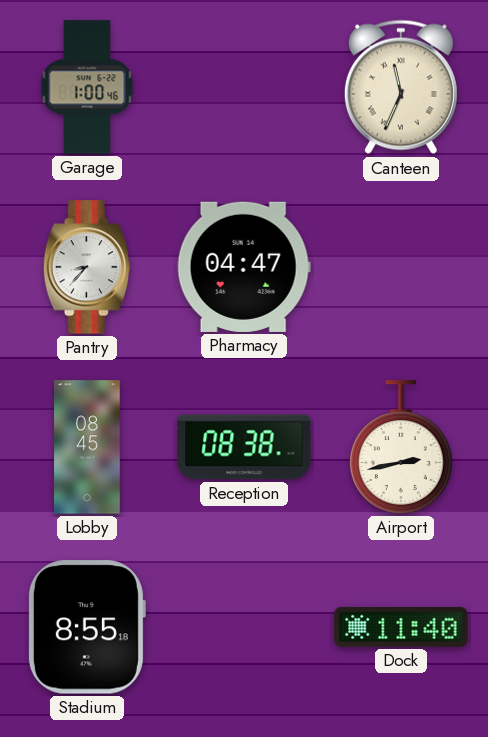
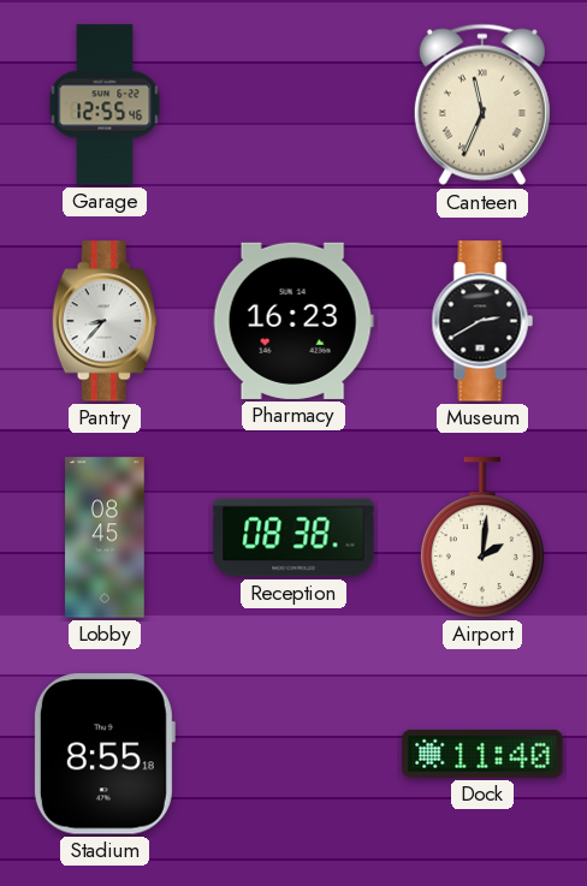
Garage: 1:00 -> 12:55
Pharmacy: 04:47 -> 16:23
Museum: none -> 2:40
Airport: 2:43 -> 2:01
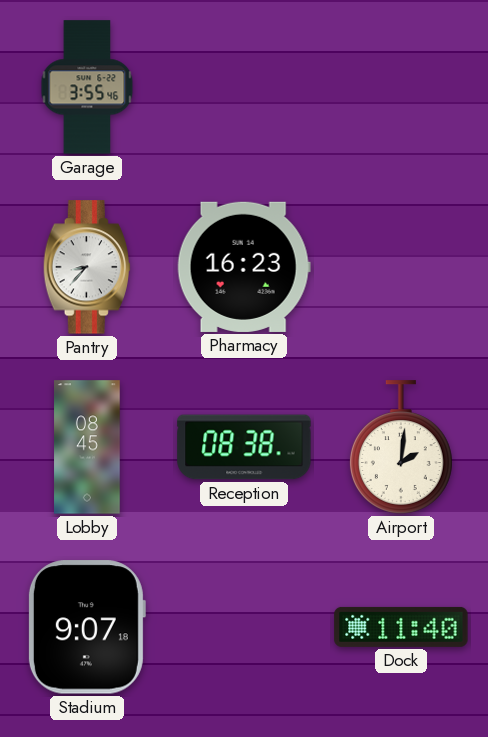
Garage: 12:55 -> 3:55
Canteen: 11:34 -> none
Museum: 2:40 -> none
Stadium: 8:55 -> 9:07
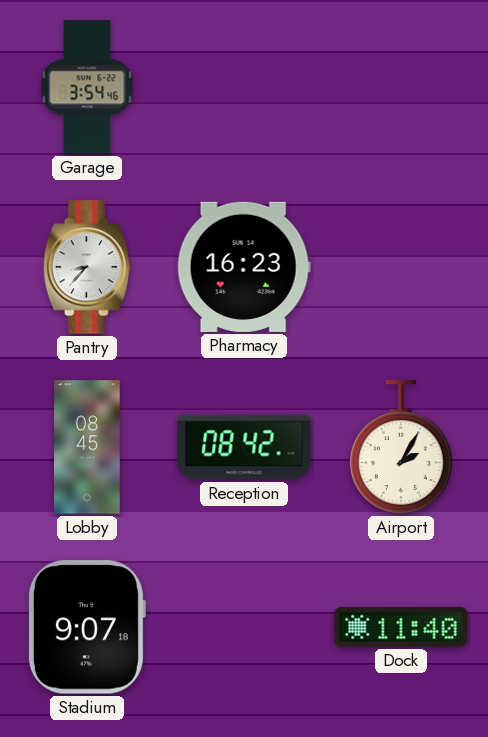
Garage: 3:55 -> 3:54
Reception: 08:38 -> 08:42
Airport: 2:01 -> 2:05
